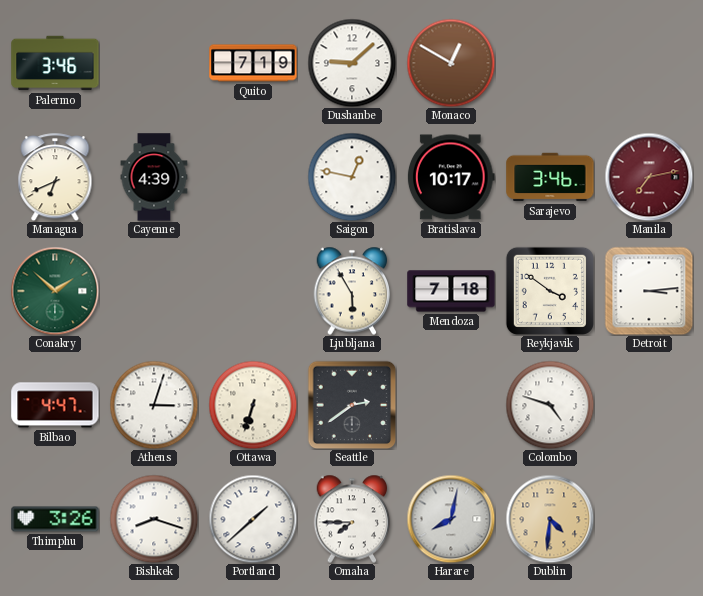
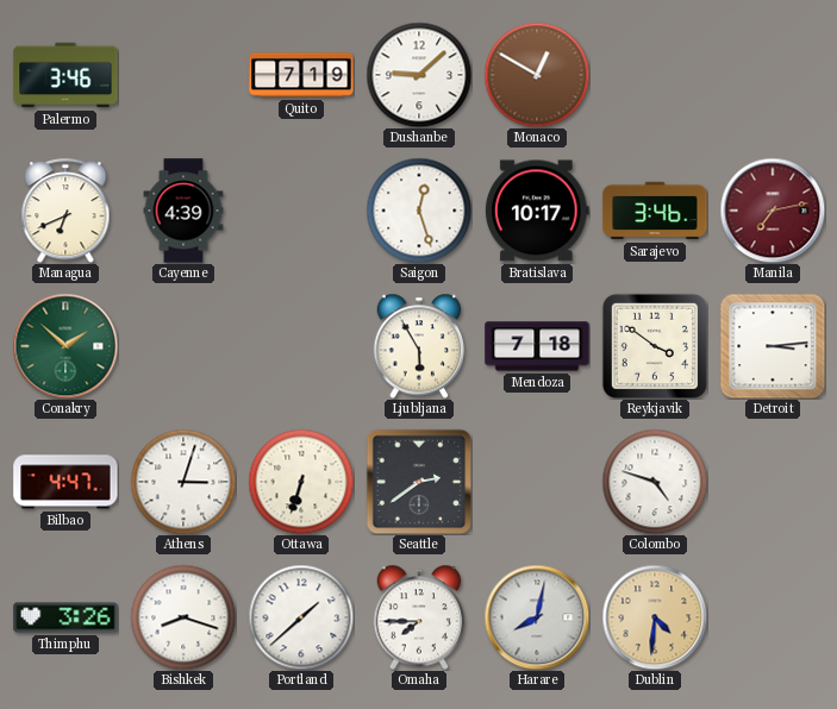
Saigon: 12:47 -> 12:27
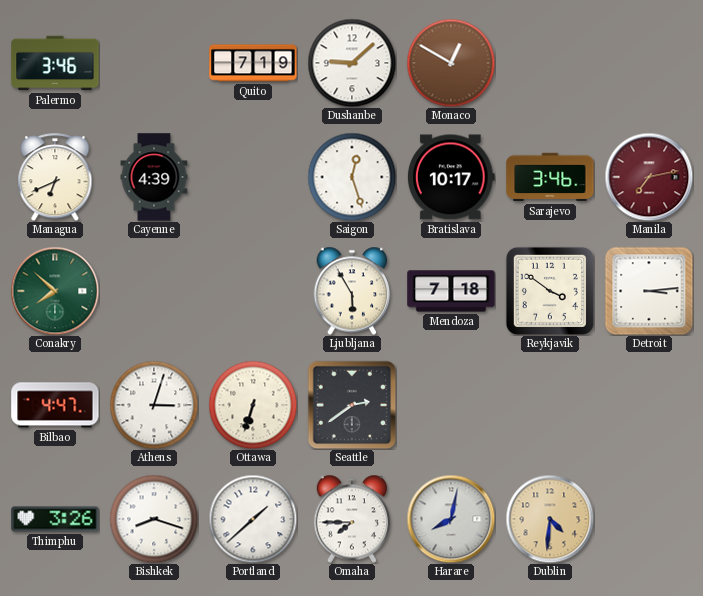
Conakry: 1:52 -> 7:52
Colombo: 4:48 -> none
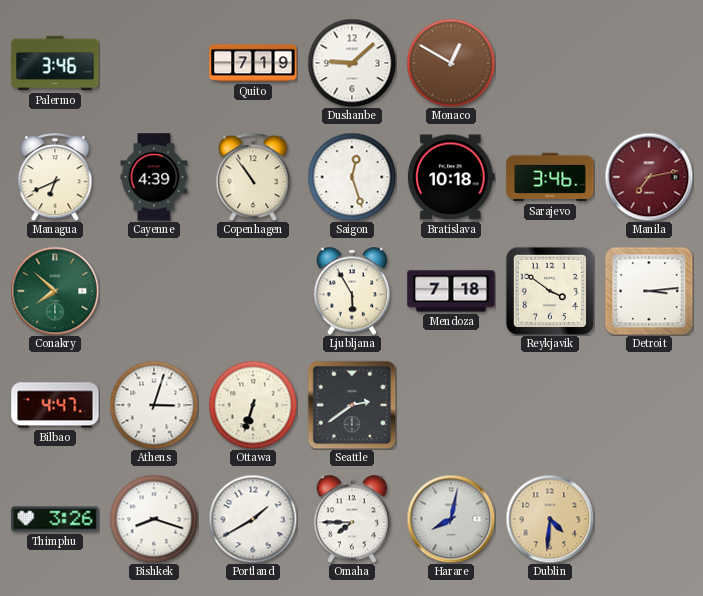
Copenhagen: none -> 10:54
Bratislava: 10:17 -> 10:18
Portland: 1:38 -> 1:40
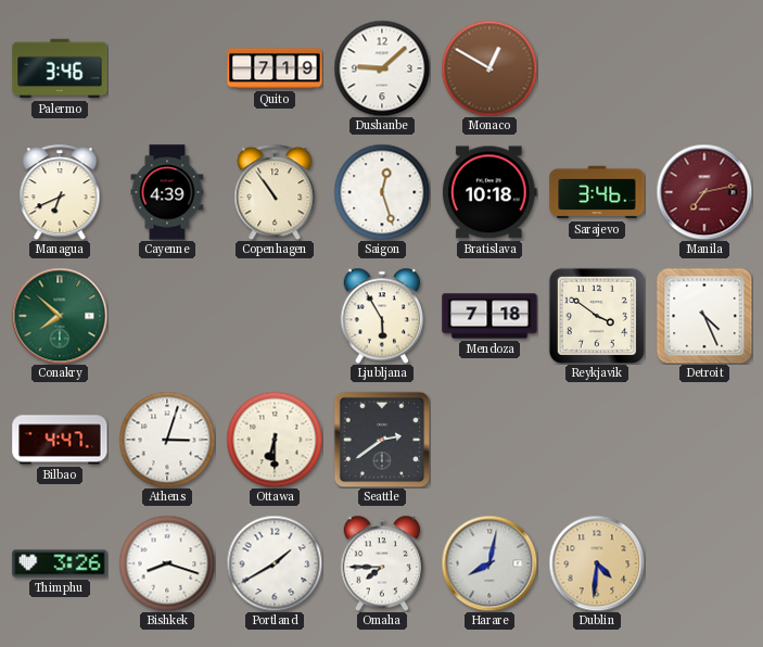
Detroit: 3:14 -> 4:26
Ottawa: 6:33 -> 6:30
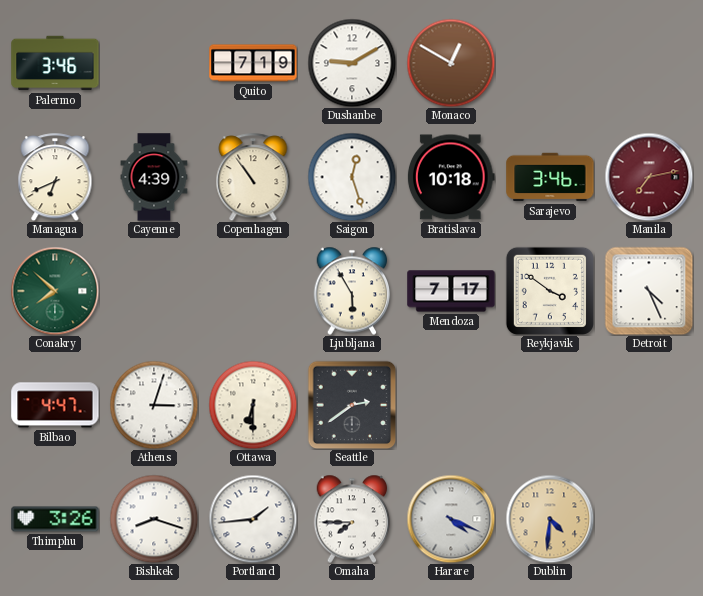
Dushanbe: 9:08 -> 9:10
Mendoza: 7:18 -> 7:17
Portland: 1:40 -> 1:44
Harare: 8:02 -> 4:19
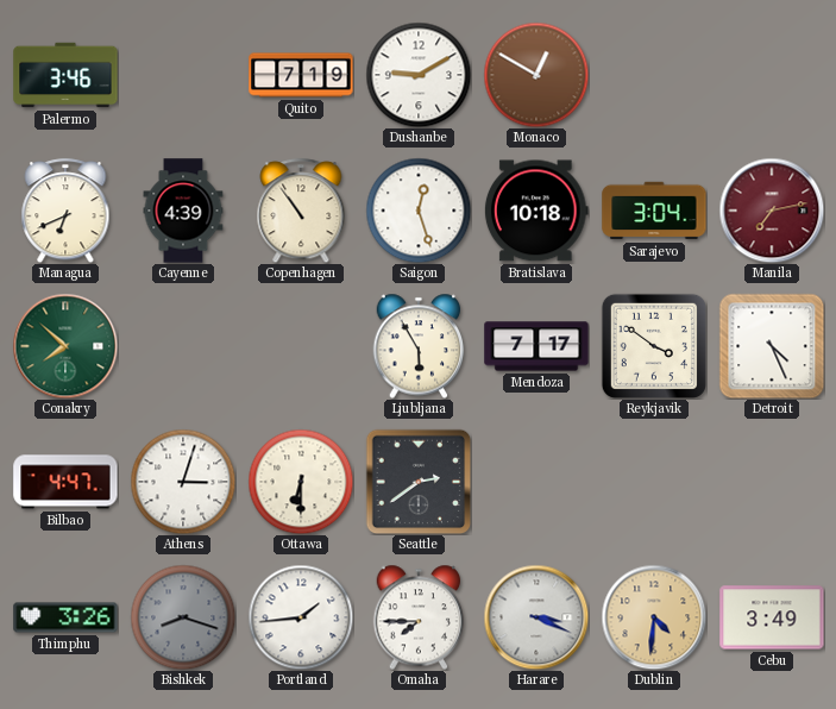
Sarajevo: 3:46 -> 3:04
Bishkek dial: white -> grey
Harare: 4:19 -> 3:19
Cebu: none -> 3:49
